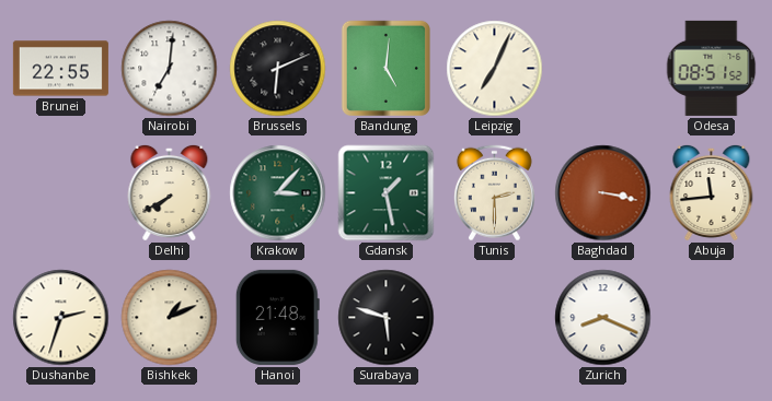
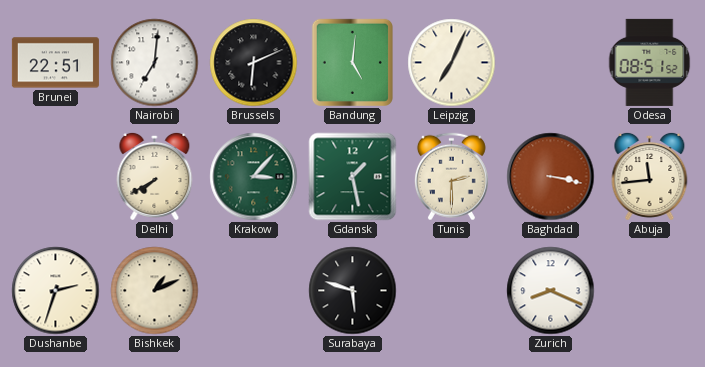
Brunei: 22:55 -> 22:51
Hanoi: 21:48 -> none
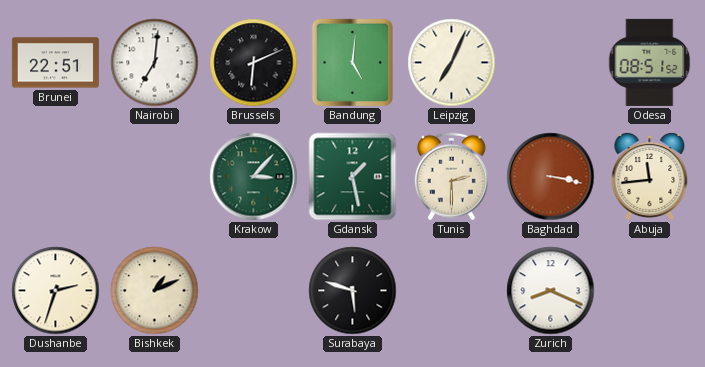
Delhi: 7:40 -> none
